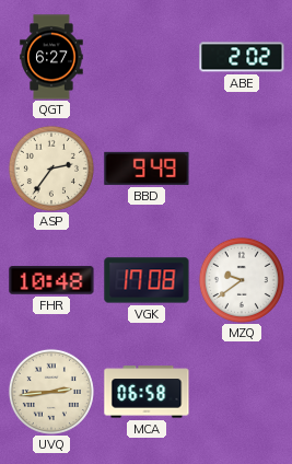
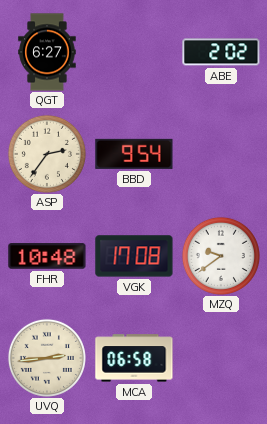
BBD: 9:49 -> 9:54
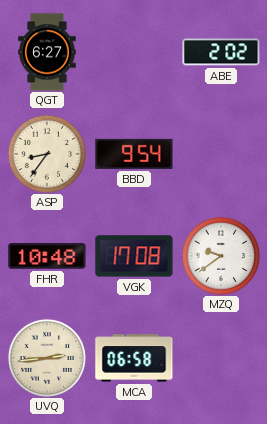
ASP: 2:36 -> 8:36
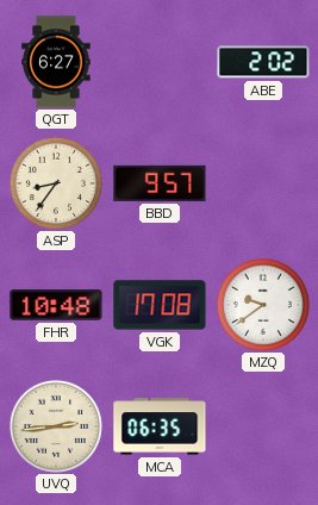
BBD: 9:54 -> 9:57
MCA: 06:58 -> 06:35
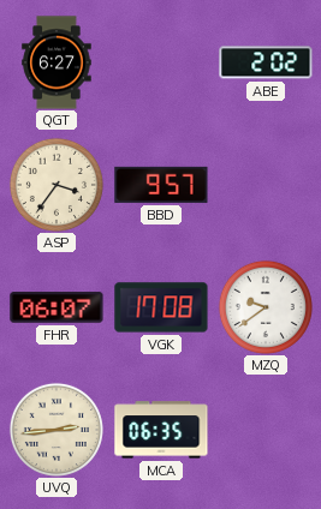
ASP: 8:36 -> 3:36
FHR: 10:48 -> 06:07
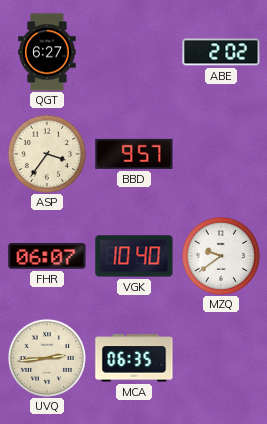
VGK: 17:08 -> 10:40
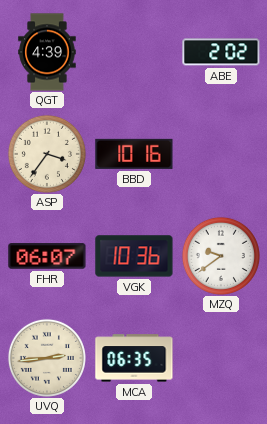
QGT: 6:27 -> 4:39
BBD: 9:57 -> 10:16
VGK: 10:40 -> 10:36
